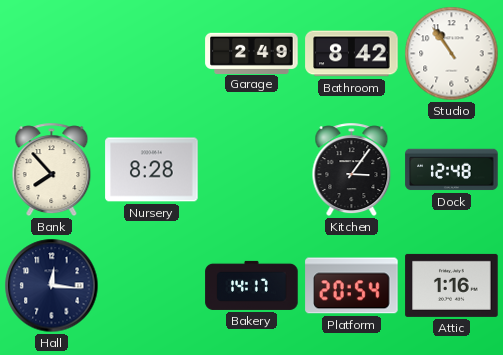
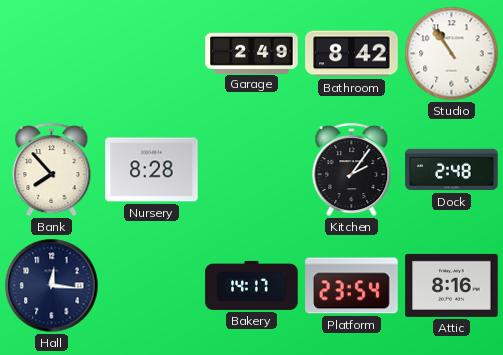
Kitchen: 3:06 -> 2:06
Dock: 12:48 -> 2:48
Platform: 20:54 -> 23:54
Attic: 1:16 -> 8:16
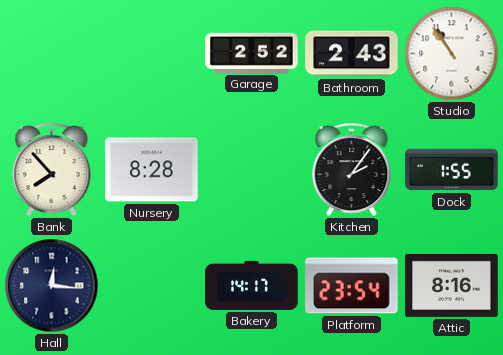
Garage: 2:49 -> 2:52
Bathroom: 8:42 -> 2:43
Dock: 2:48 -> 1:55
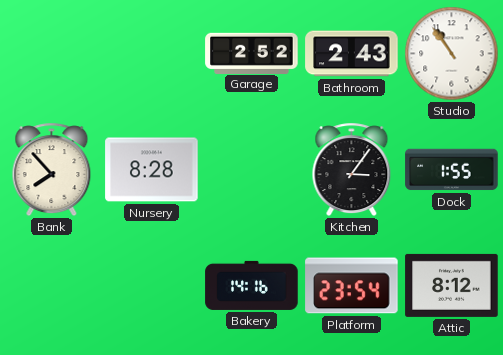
Kitchen: 2:06 -> 3:06
Hall: 12:16 -> none
Bakery: 14:17 -> 14:16
Attic: 8:16 -> 8:12
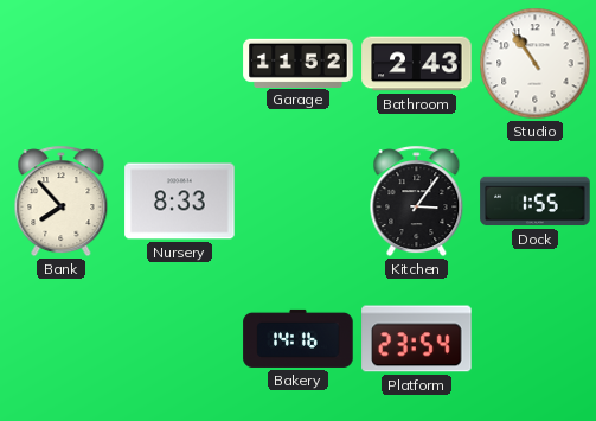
Garage: 2:52 -> 11:52
Nursery: 8:28 -> 8:33
Attic: 8:12 -> none
